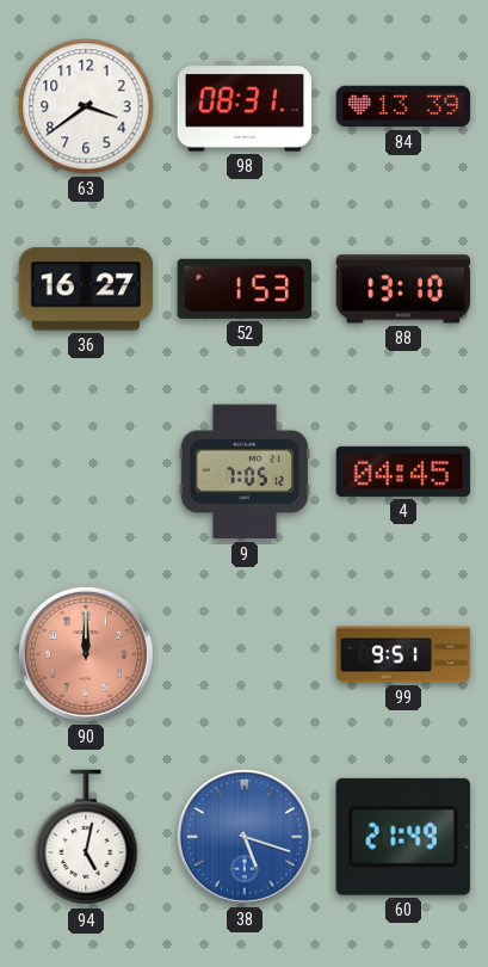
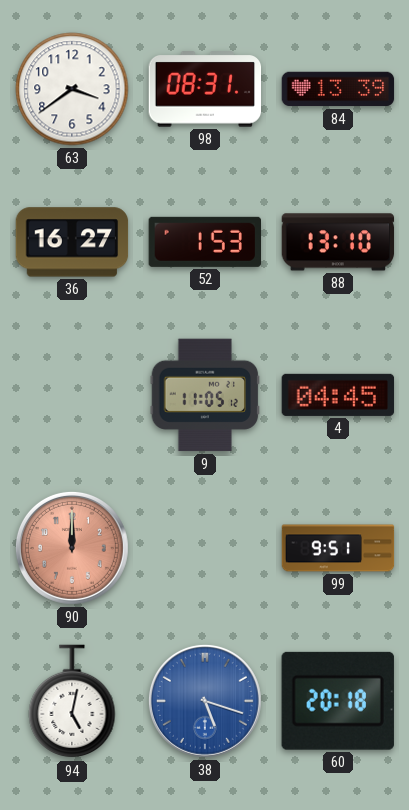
9: 7:05 -> 11:05
60: 21:49 -> 20:18
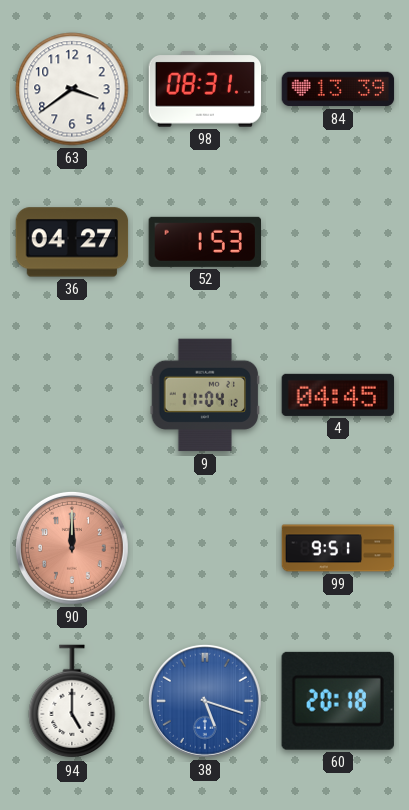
36: 16:27 -> 04:27
88: 13:10 -> none
9: 11:05 -> 11:04
94: 5:02 -> 5:00
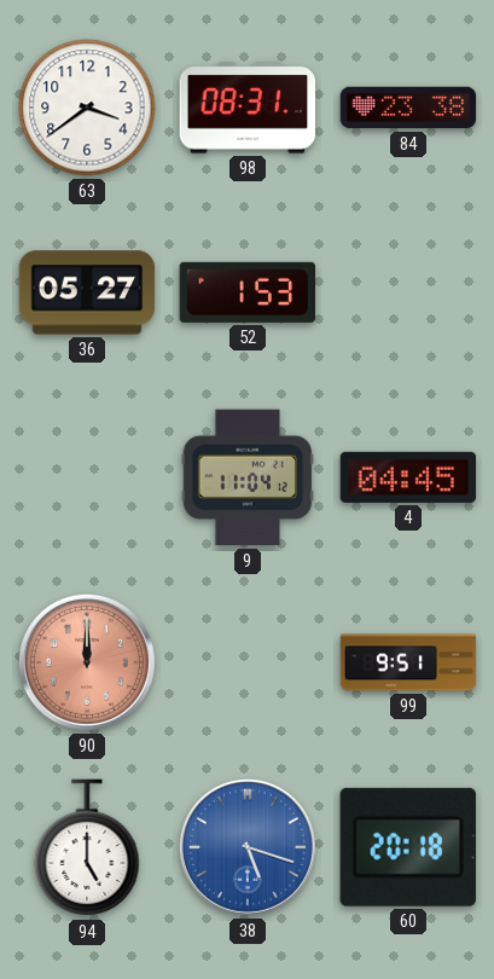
84: 13:39 -> 23:38
36: 04:27 -> 05:27
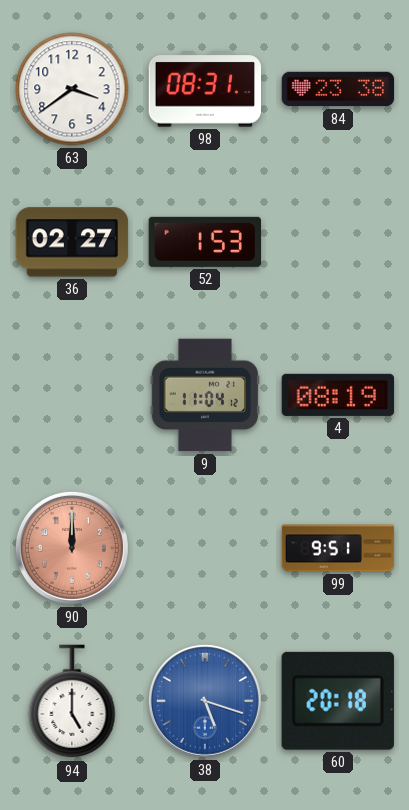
36: 05:27 -> 02:27
4: 04:45 -> 08:19
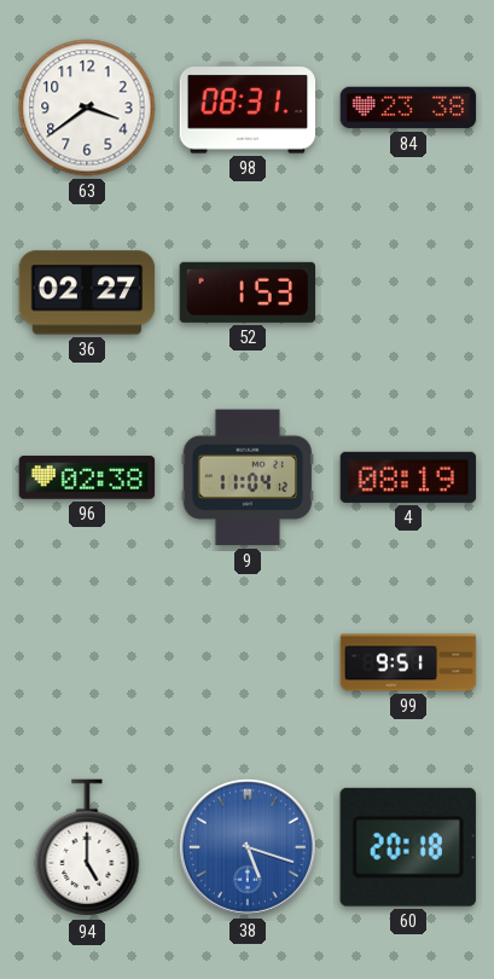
96: none -> 02:38
90: 12:00 -> none
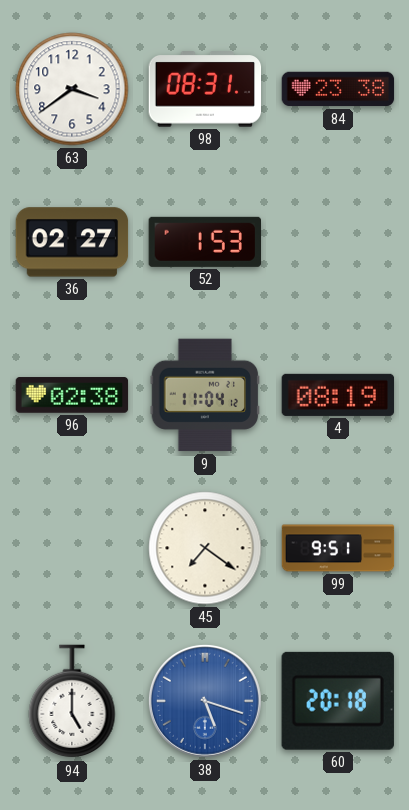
45: none -> 7:21
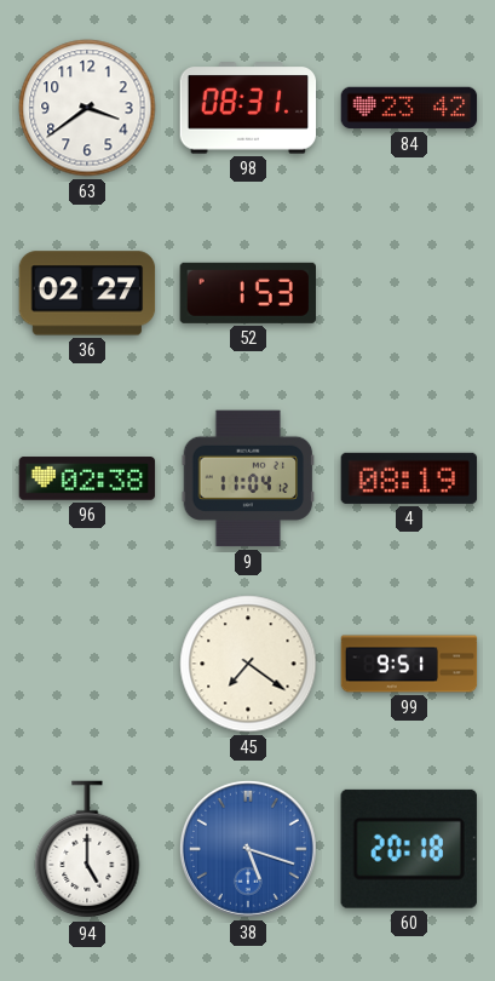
84: 23:38 -> 23:42
